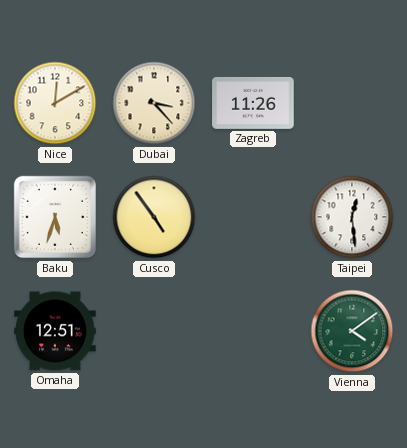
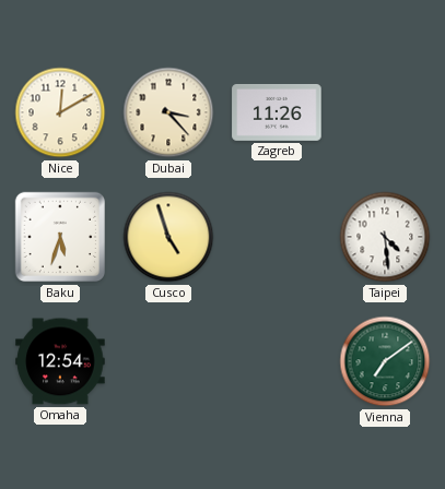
Cusco: 4:54 -> 4:57
Taipei: 12:29 -> 4:29
Omaha: 12:51 -> 12:54
Vienna: 4:09 -> 7:09
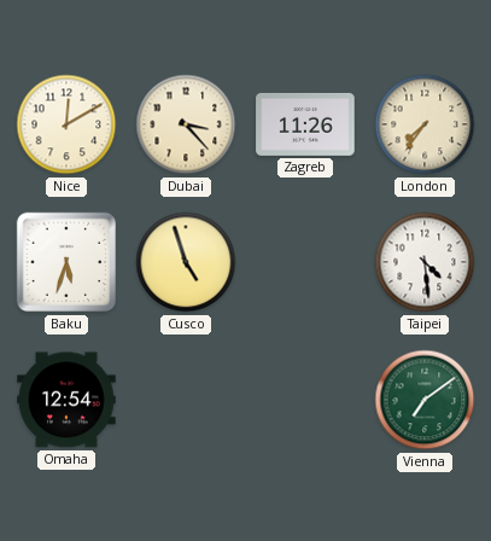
London: none -> 7:36
